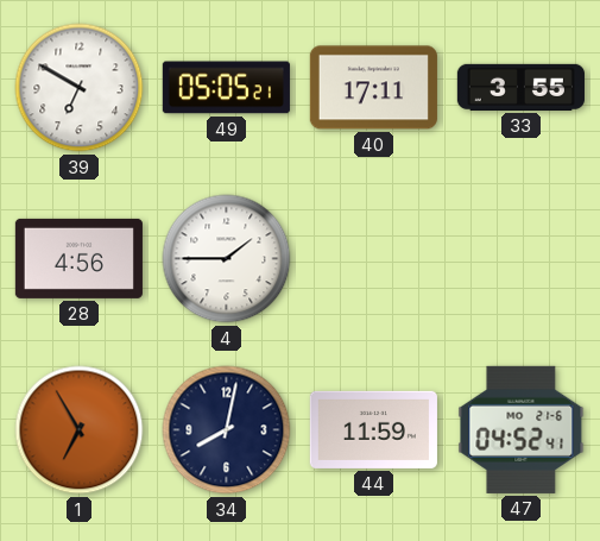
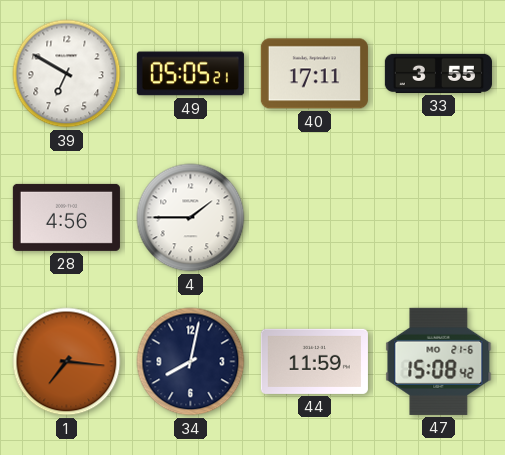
1: 6:55 -> 7:16
47: 04:52 -> 15:08
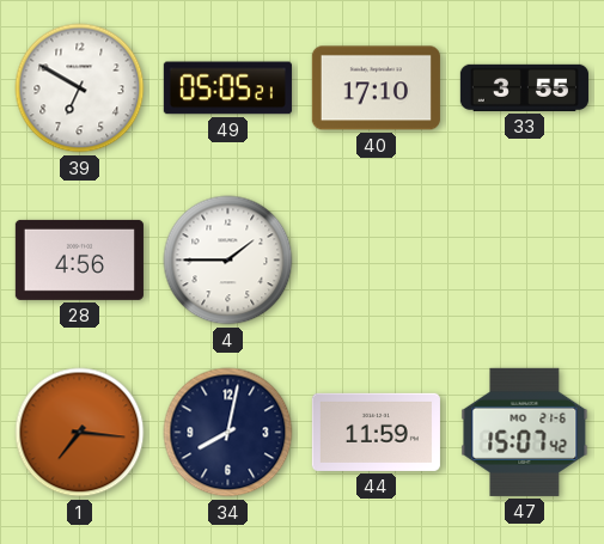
40: 17:11 -> 17:10
47: 15:08 -> 15:07
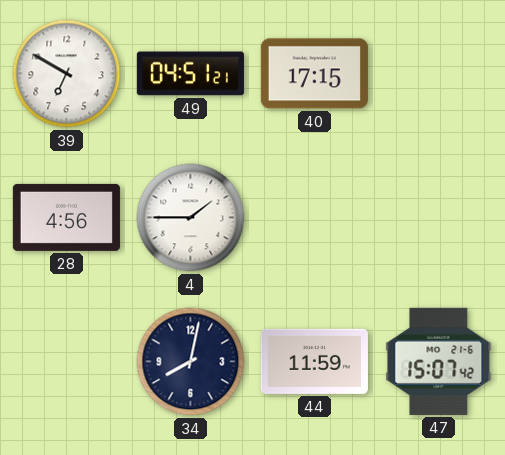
49: 05:05 -> 04:51
40: 17:10 -> 17:15
33: 3:55 -> none
1: 7:16 -> none
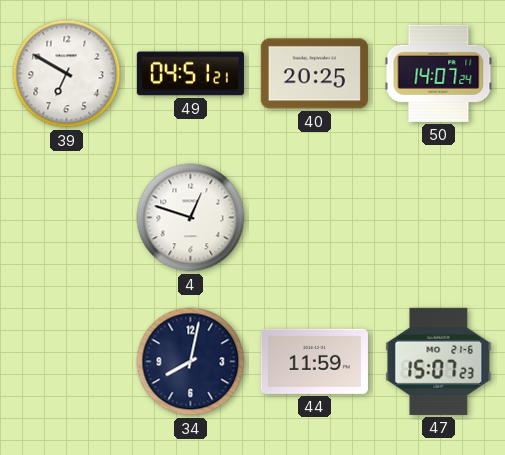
40: 17:15 -> 20:25
50: none -> 14:07
28: 4:56 -> none
4: 1:45 -> 12:48
47: 15:07:42 -> 15:07:23
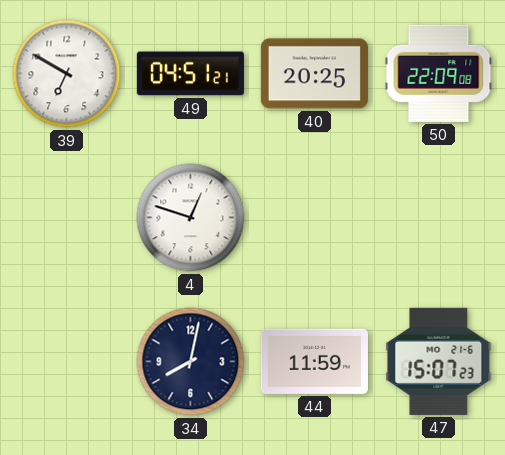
50: 14:07 -> 22:09
